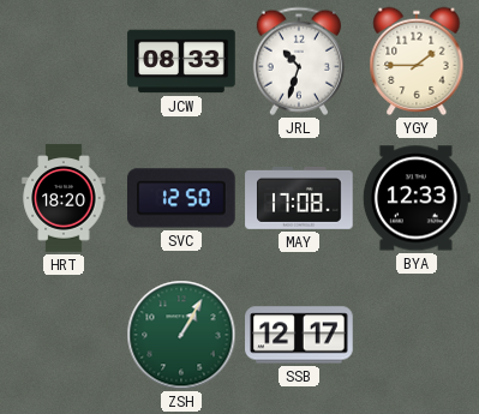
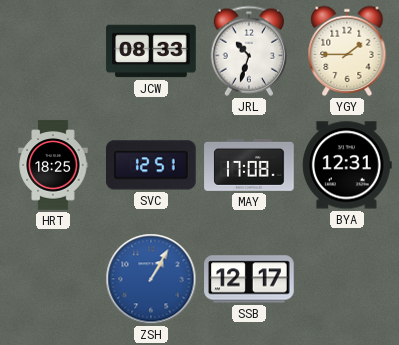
HRT: 18:20 -> 18:25
SVC: 12:50 -> 12:51
BYA: 12:33 -> 12:31
ZSH dial: green -> blue
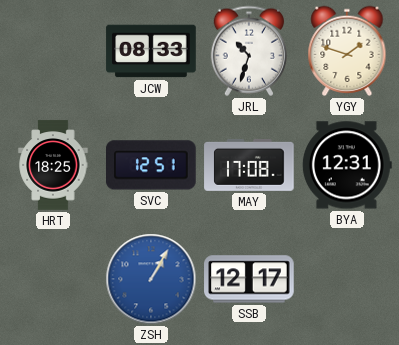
YGY: 1:45 -> 1:48
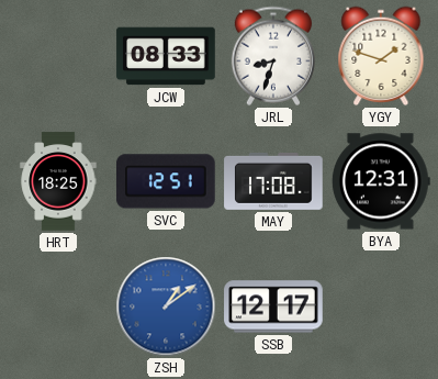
JRL: 10:33 -> 8:33
ZSH: 1:05 -> 1:09
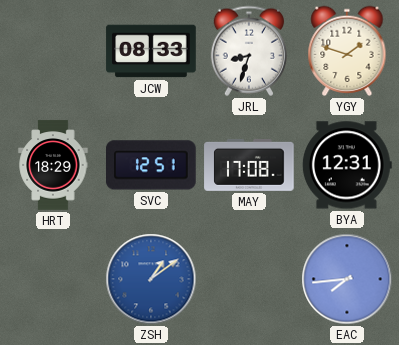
HRT: 18:25 -> 18:29
SSB: 12:17 -> none
EAC: none -> 7:44
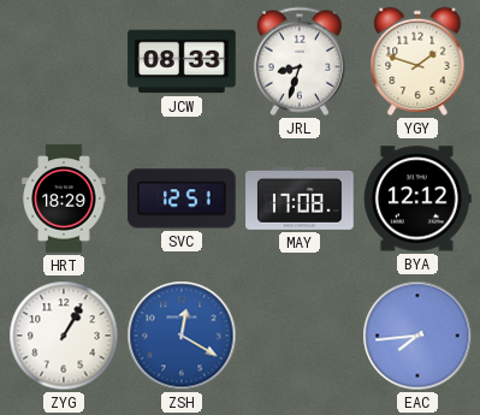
BYA: 12:31 -> 12:12
ZYG: none -> 1:05
ZSH: 1:09 -> 12:20
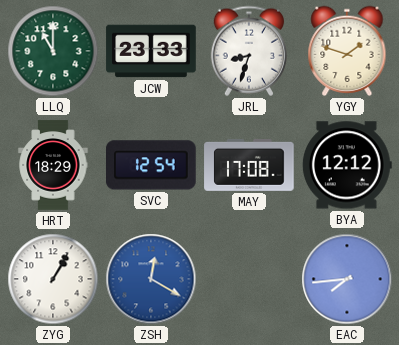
LLQ: none -> 11:00
JCW: 08:33 -> 23:33
SVC: 12:51 -> 12:54
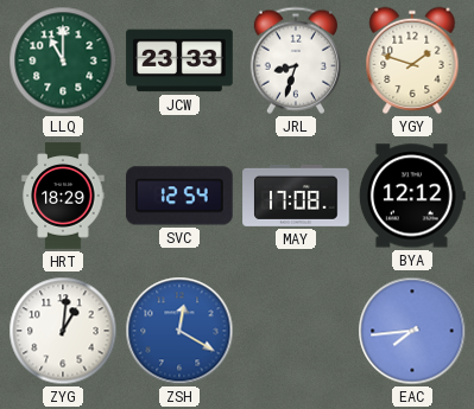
ZYG: 1:05 -> 1:01
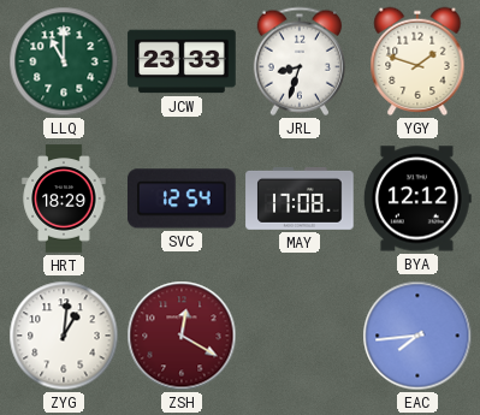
ZSH dial: blue -> burgundy
